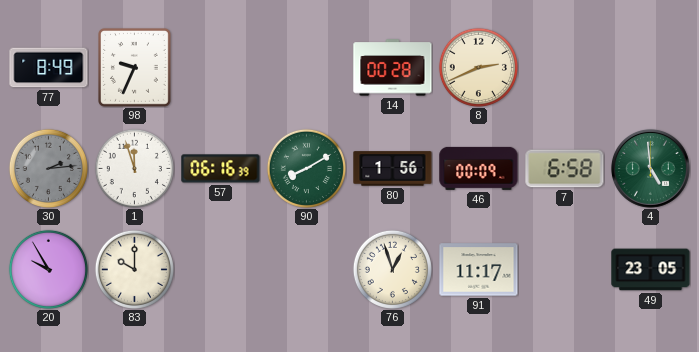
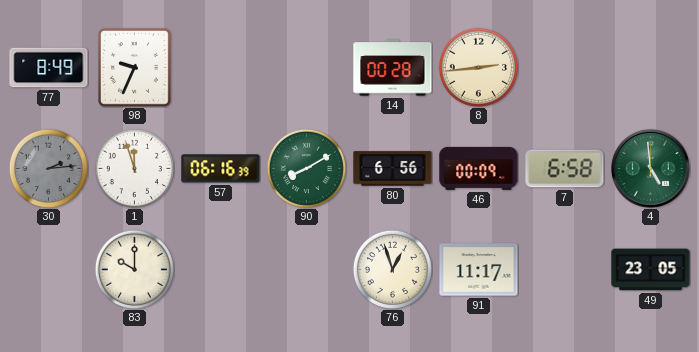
8: 2:41 -> 2:44
80: 1:56 -> 6:56
20: 9:55 -> none
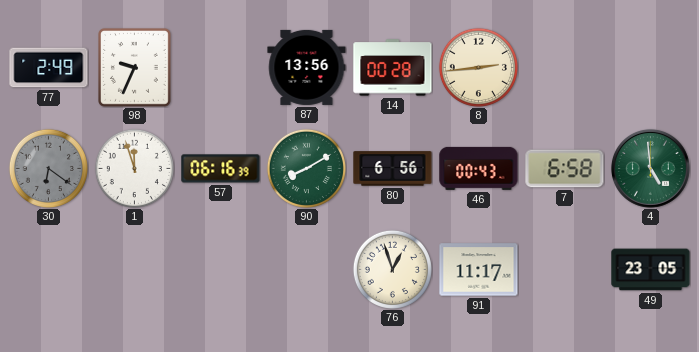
77: 8:49 -> 2:49
87: none -> 13:56
30: 2:14 -> 6:21
46: 00:09 -> 00:43
83: 10:00 -> none
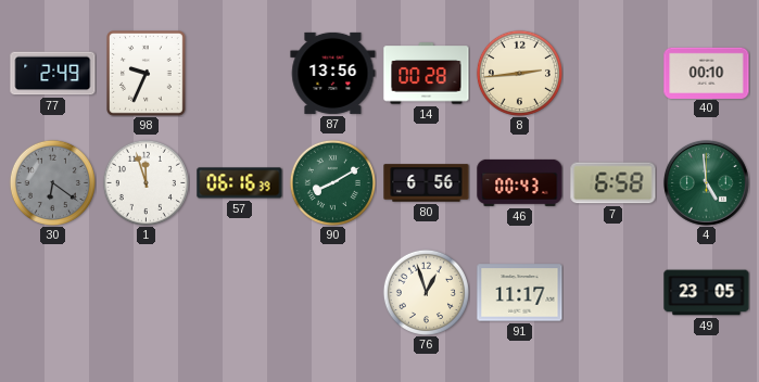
40: none -> 00:10
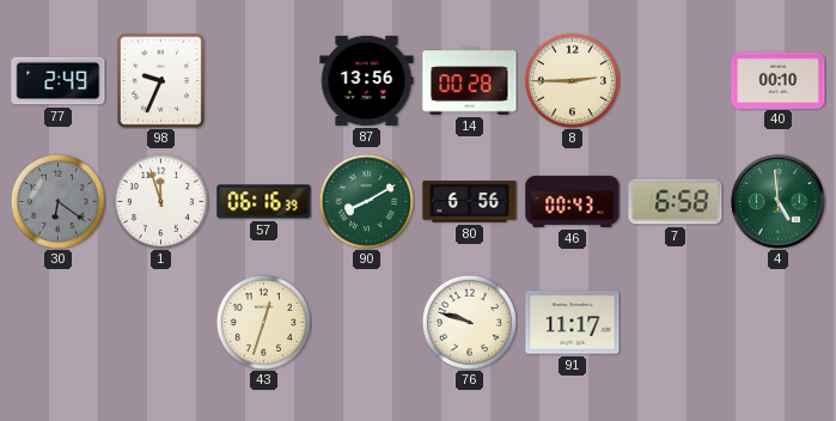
8: 2:44 -> 2:45
43: none -> 12:33
76: 12:57 -> 9:48
49: 23:05 -> none
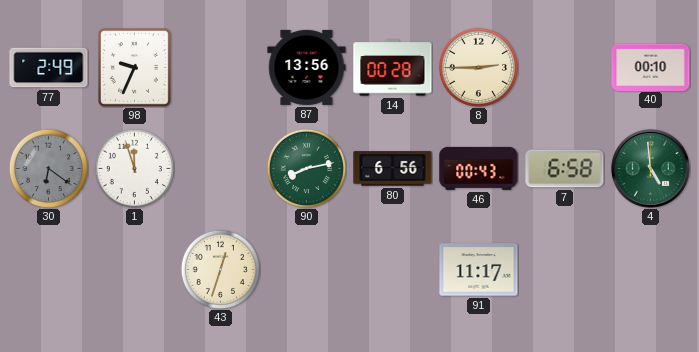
57: 06:16 -> none
90: 8:10 -> 8:13
76: 9:48 -> none
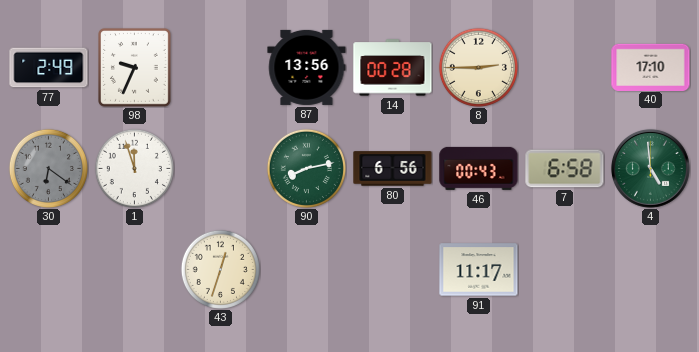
40: 00:10 -> 17:10
